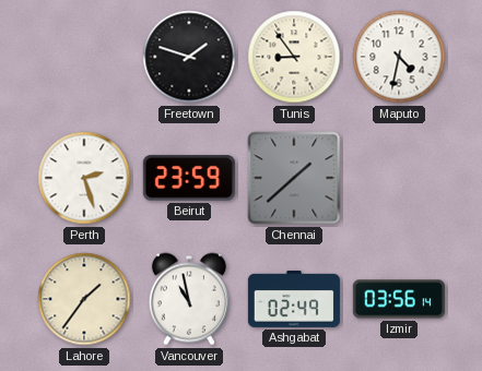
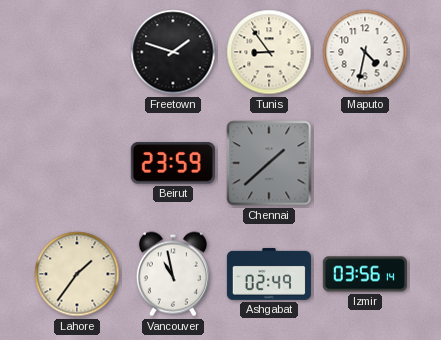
Perth: 2:27 -> none
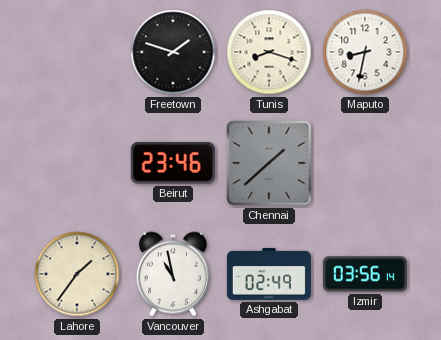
Tunis: 8:54 -> 8:18
Maputo: 4:32 -> 8:32
Beirut: 23:59 -> 23:46
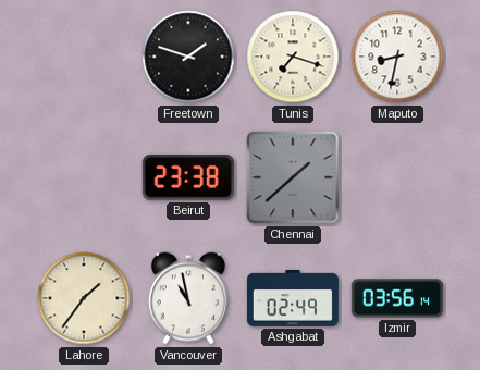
Tunis: 8:18 -> 7:18
Beirut: 23:46 -> 23:38
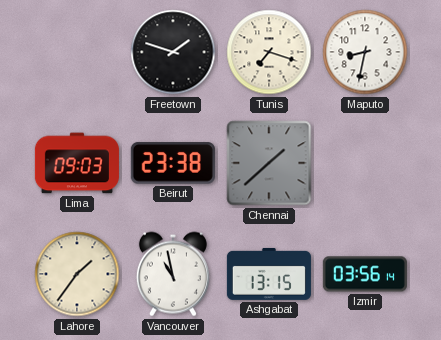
Lima: none -> 09:03
Ashgabat: 02:49 -> 13:15
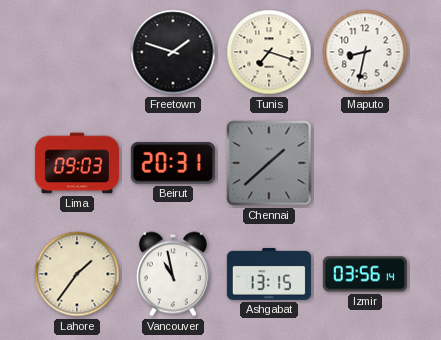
Beirut: 23:38 -> 20:31
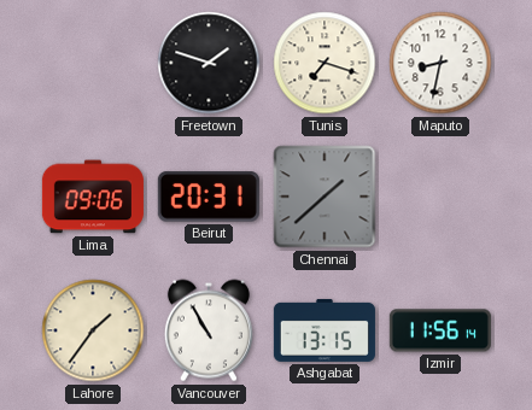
Lima: 09:03 -> 09:06
Vancouver: 10:58 -> 10:55
Izmir: 03:56 -> 11:56
